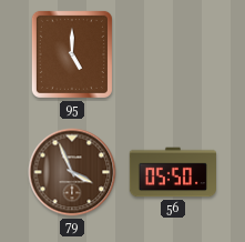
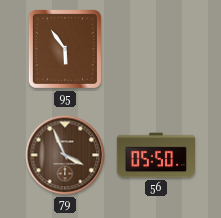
95: 5:00 -> 5:54
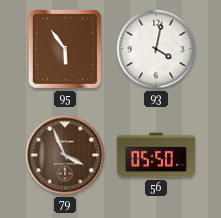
93: none -> 4:02
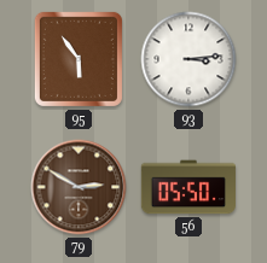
93: 4:02 -> 3:14
79: 3:56 -> 2:50
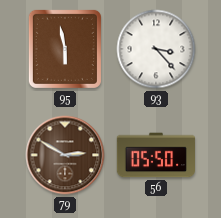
95: 5:54 -> 5:58
93: 3:14 -> 3:23
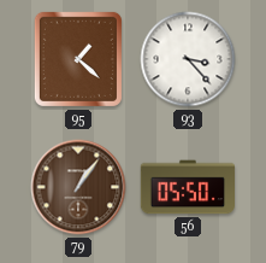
95: 5:58 -> 1:22
79: 2:50 -> 1:06
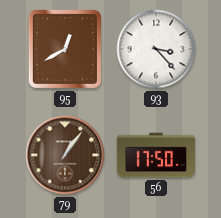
95: 1:22 -> 12:40
56: 05:50 -> 17:50
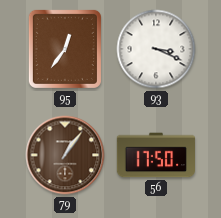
95: 12:40 -> 12:36
93: 3:23 -> 3:19
